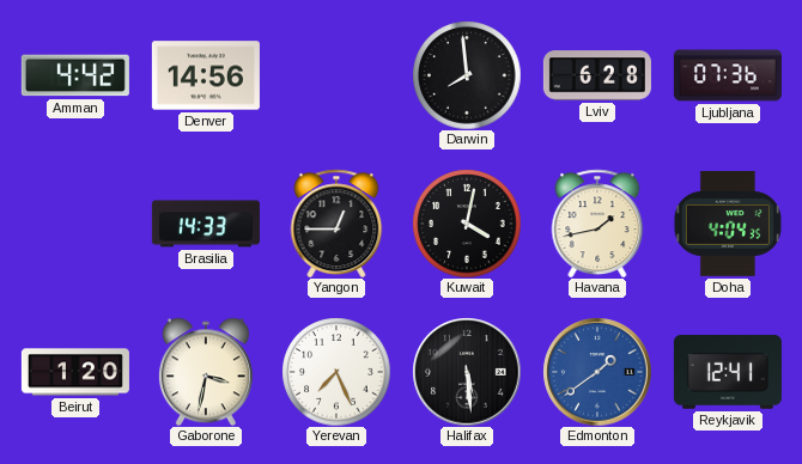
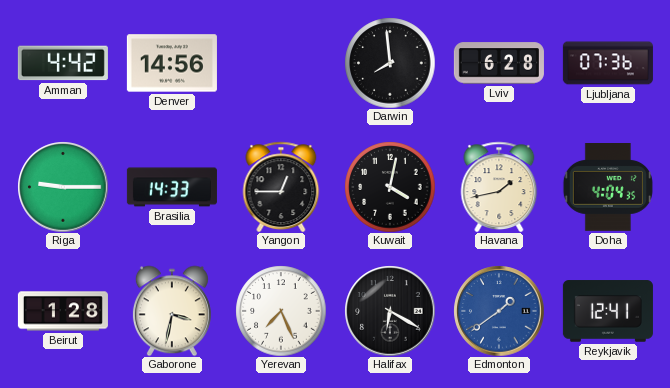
Riga: none -> 9:15
Beirut: 1:20 -> 1:28
Halifax: 5:29 -> 6:20
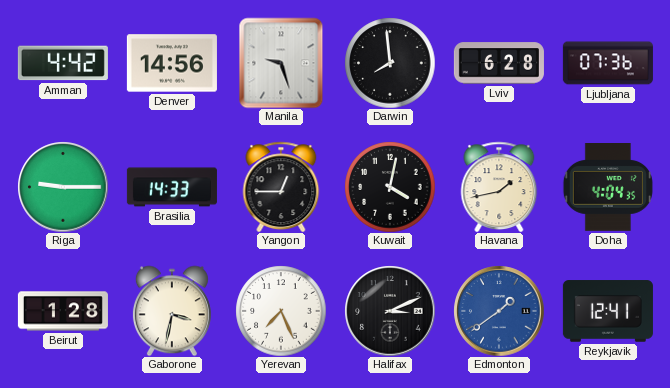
Manila: none -> 9:27
Halifax: 6:20 -> 3:11
